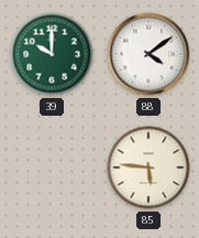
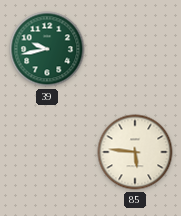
39: 10:00 -> 9:43
88: 4:09 -> none
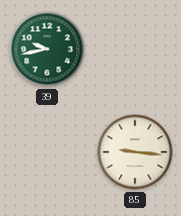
85: 5:46 -> 9:16
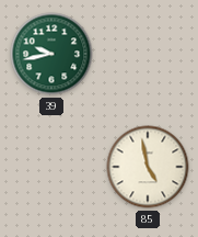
85: 9:16 -> 4:58
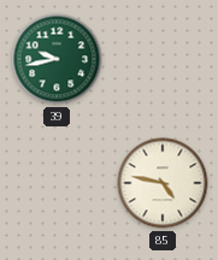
85: 4:58 -> 4:47
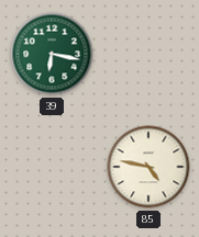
39: 9:43 -> 6:17
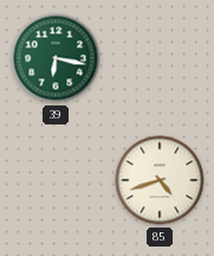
85: 4:47 -> 4:42
